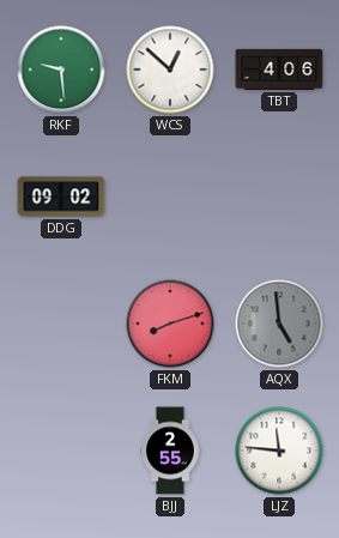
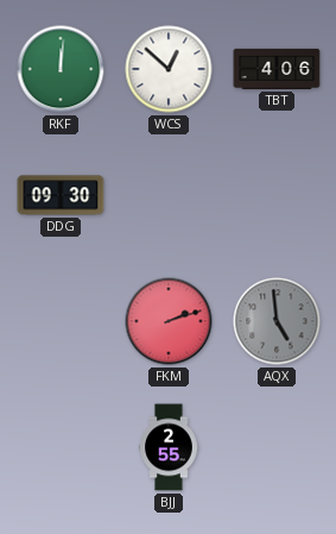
RKF: 9:29 -> 12:01
DDG: 09:02 -> 09:30
FKM: 8:12 -> 2:12
LJZ: 11:46 -> none
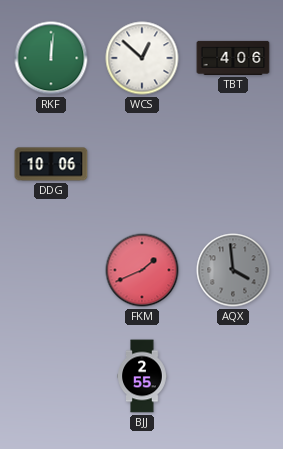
DDG: 09:30 -> 10:06
FKM: 2:12 -> 1:41
AQX: 4:59 -> 3:59
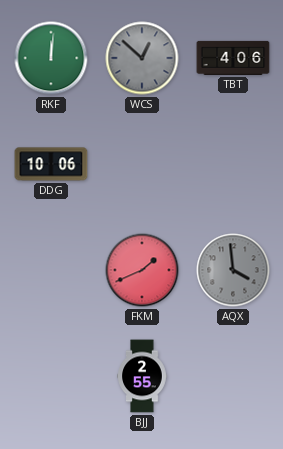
WCS dial: white -> grey
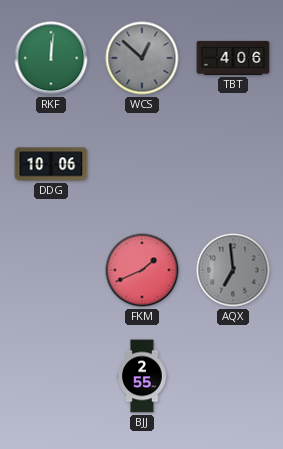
AQX: 3:59 -> 6:59
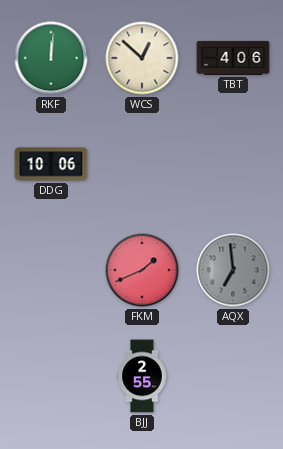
WCS dial: grey -> cream
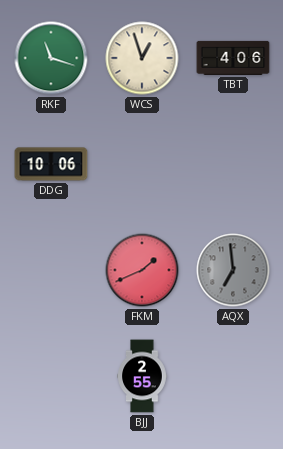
RKF: 12:01 -> 11:18
WCS: 12:52 -> 12:57
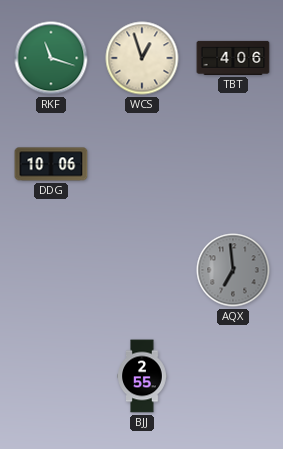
FKM: 1:41 -> none
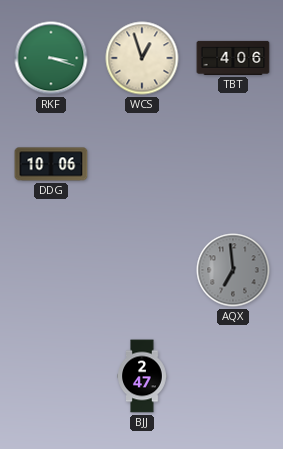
RKF: 11:18 -> 3:18
BJJ: 2:55 -> 2:47
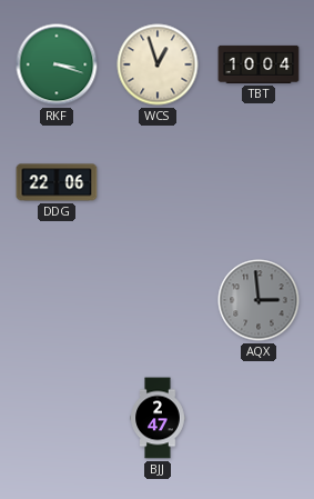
TBT: 4:06 -> 10:04
DDG: 10:06 -> 22:06
AQX: 6:59 -> 2:59
